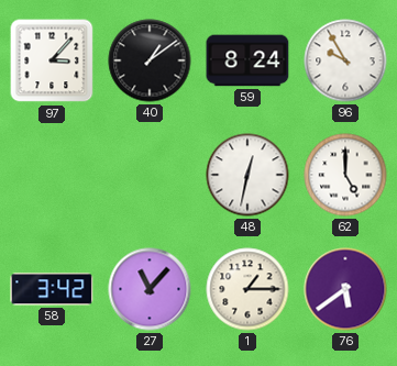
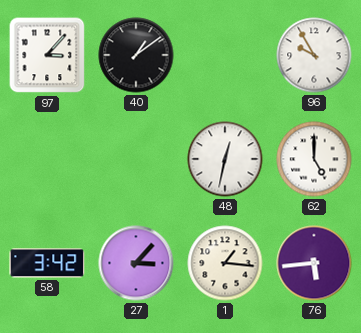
59: 8:24 -> none
27: 11:07 -> 3:07
1: 1:15 -> 1:16
76: 5:39 -> 5:44
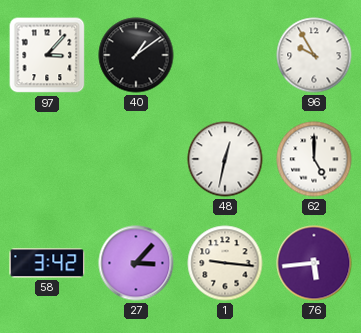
1: 1:16 -> 9:16
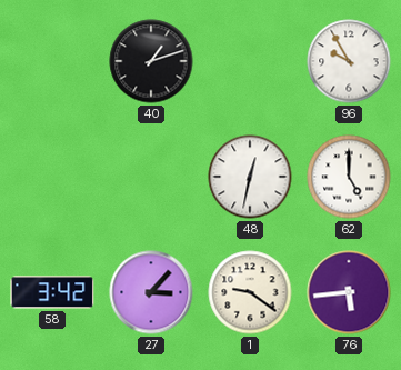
97: 3:07 -> none
40: 1:09 -> 1:12
1: 9:16 -> 9:21
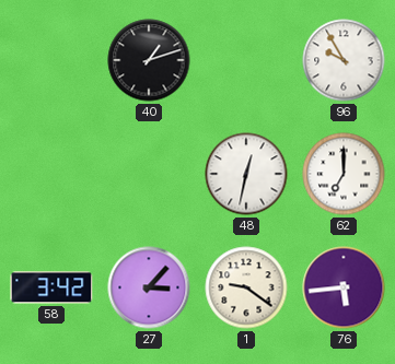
62: 5:00 -> 7:00
